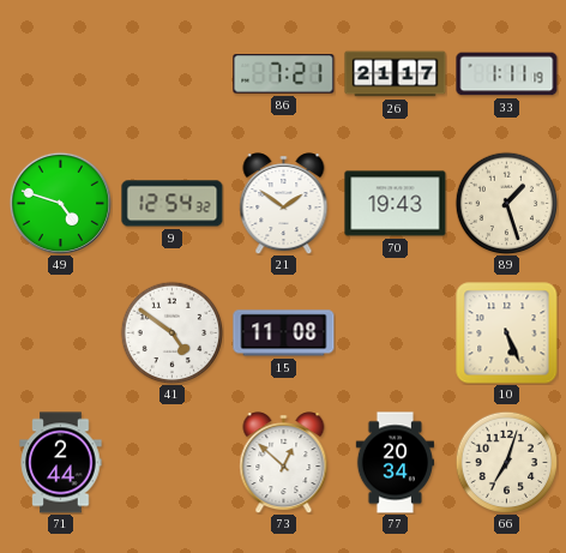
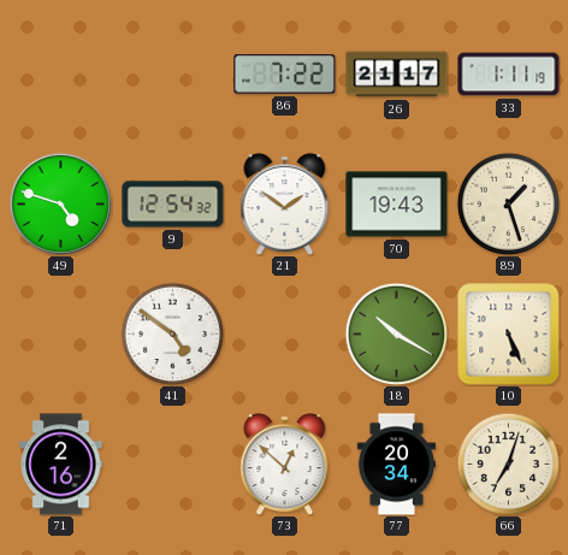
86: 7:21 -> 7:22
15: 11:08 -> none
18: none -> 10:20
71: 2:44 -> 2:16
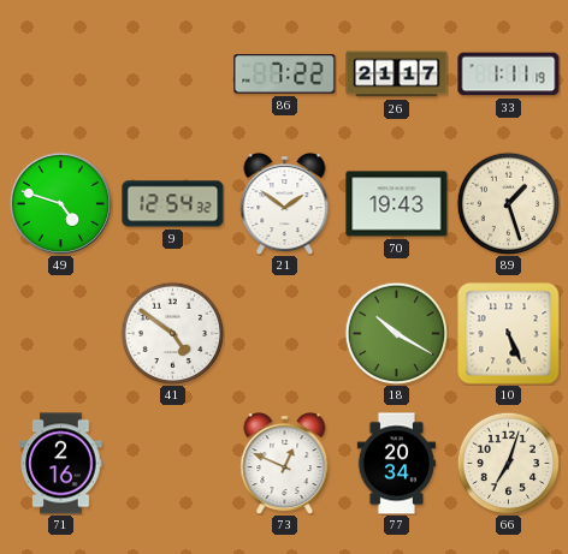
73: 12:52 -> 12:49
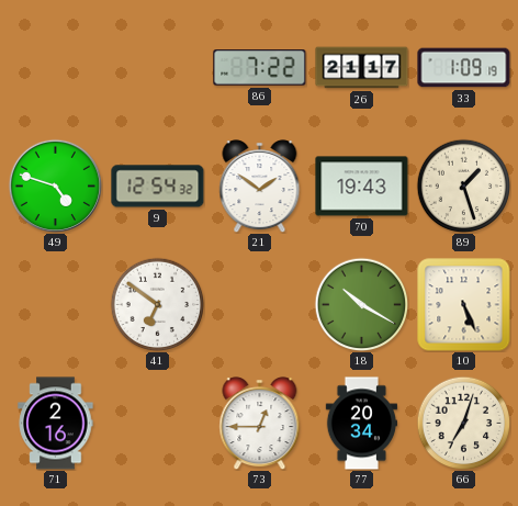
33: 1:11 -> 1:09
41: 4:51 -> 6:51
73: 12:49 -> 12:45
